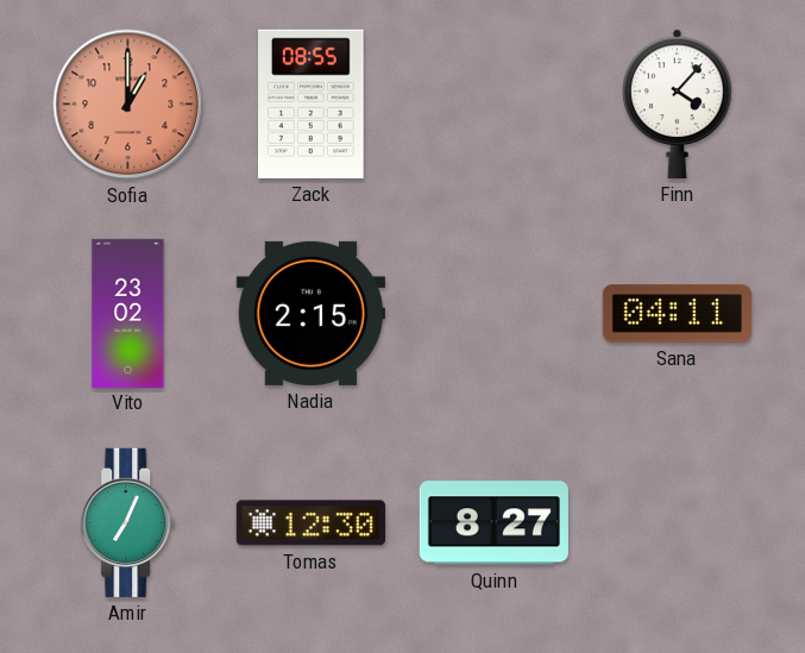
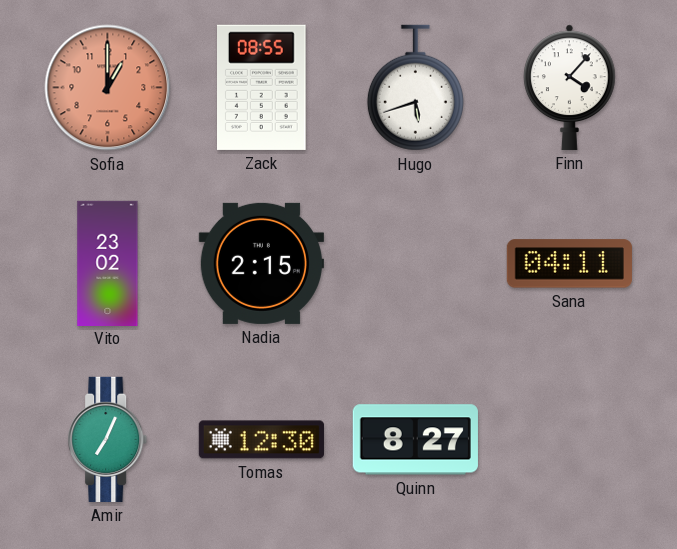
Hugo: none -> 5:42
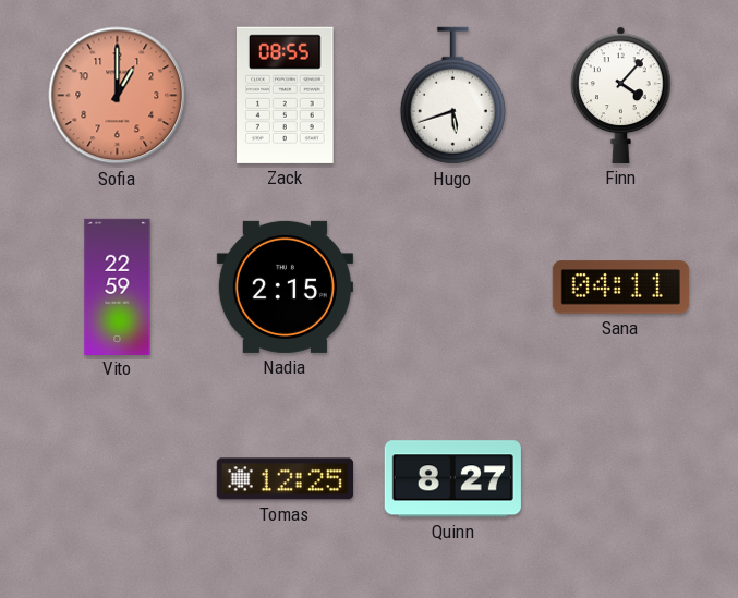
Vito: 23:02 -> 22:59
Amir: 7:04 -> none
Tomas: 12:30 -> 12:25
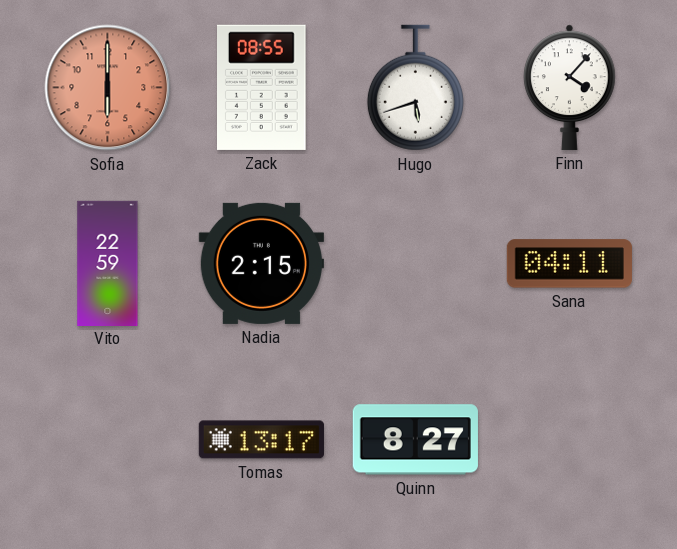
Sofia: 1:00 -> 6:00
Tomas: 12:25 -> 13:17
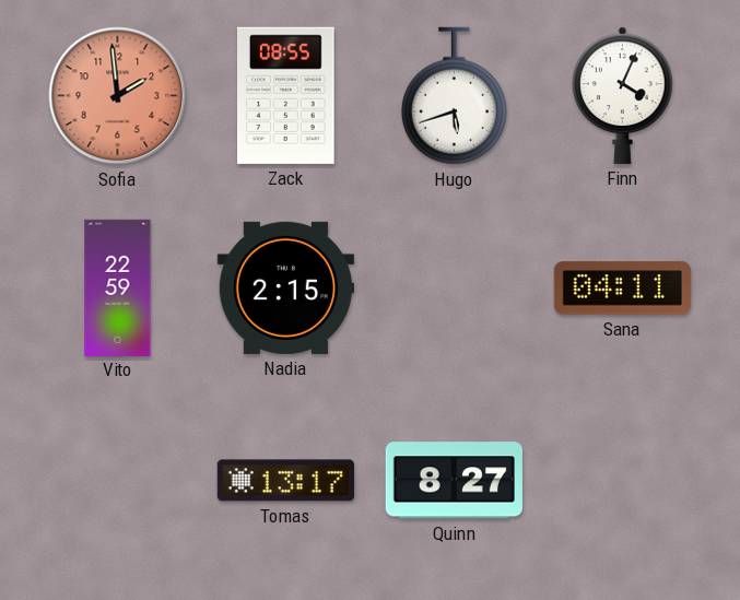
Sofia: 6:00 -> 1:59
Finn: 4:07 -> 4:04
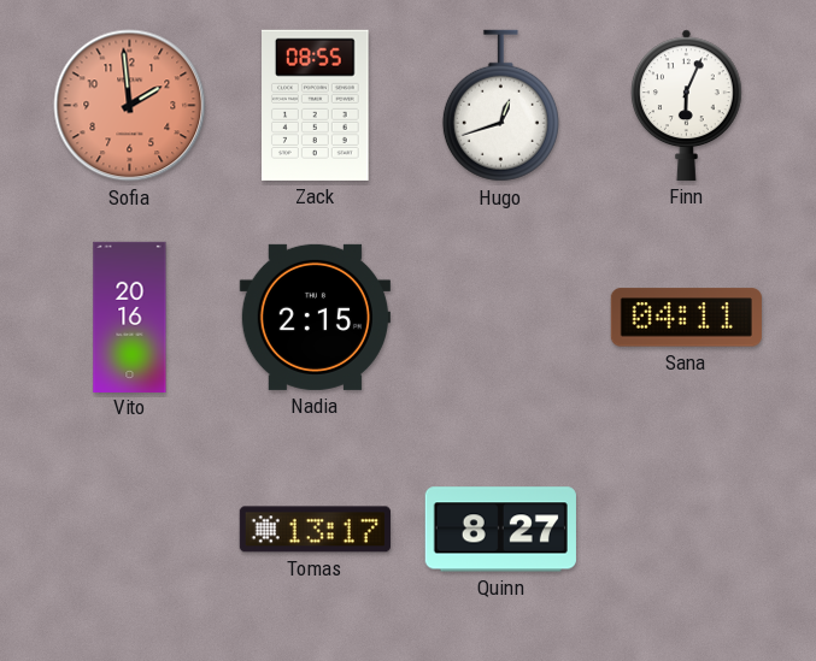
Hugo: 5:42 -> 12:42
Finn: 4:04 -> 6:04
Vito: 22:59 -> 20:16
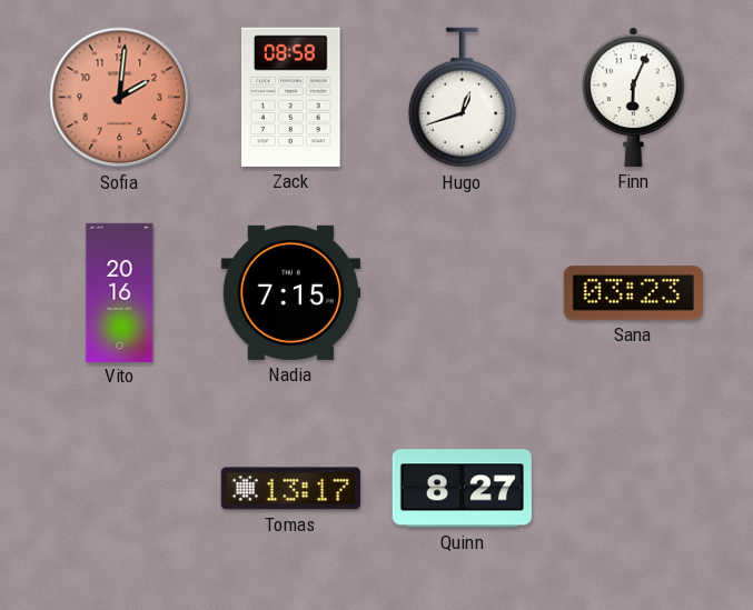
Sofia: 1:59 -> 2:01
Zack: 08:55 -> 08:58
Nadia: 2:15 -> 7:15
Sana: 04:11 -> 03:23
